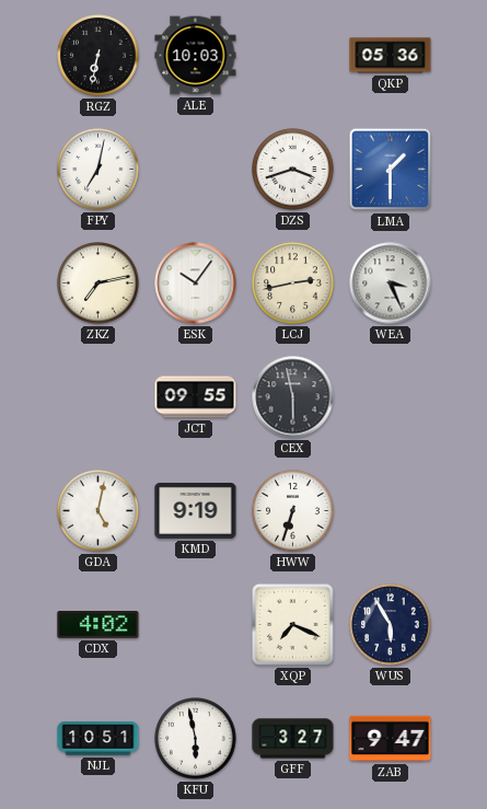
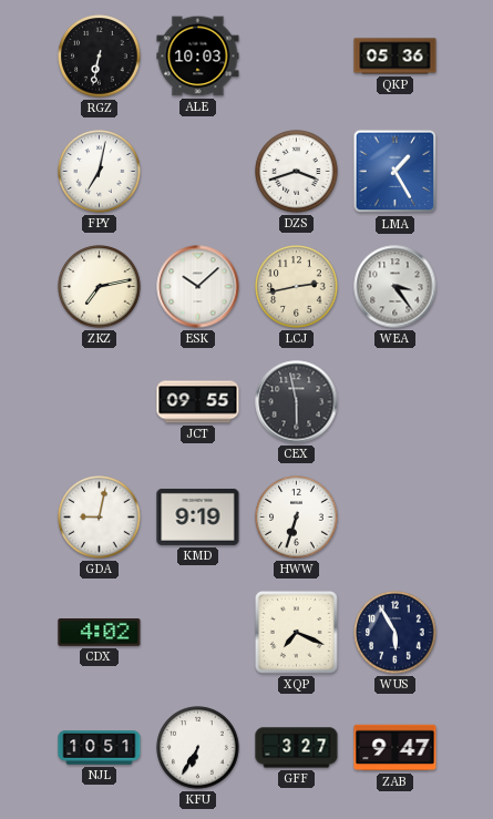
LMA: 1:30 -> 1:25
ESK: 10:06 -> 10:08
WEA: 3:26 -> 3:24
GDA: 5:02 -> 9:02
KFU: 5:58 -> 6:35
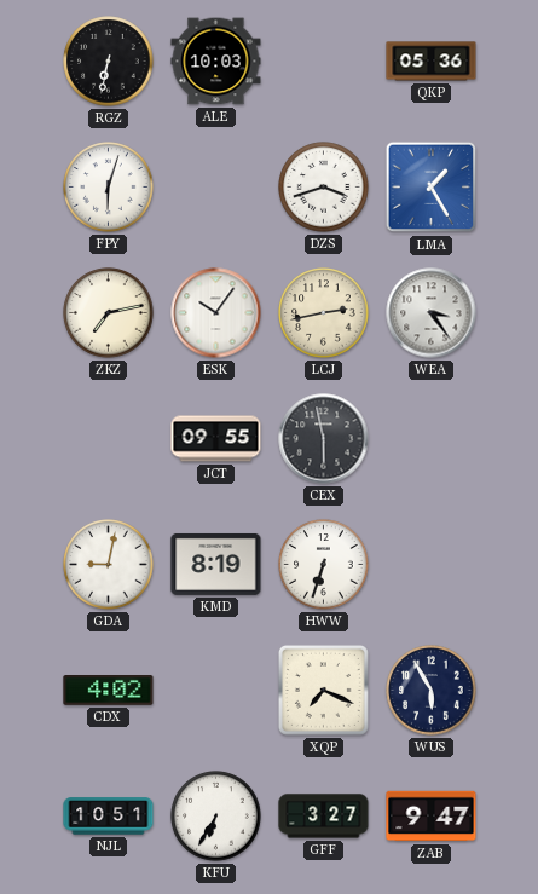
FPY: 7:02 -> 6:03
ESK: 10:08 -> 10:06
KMD: 9:19 -> 8:19
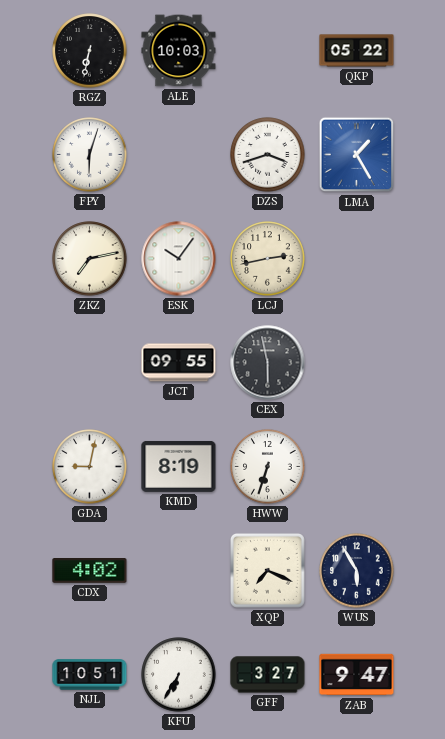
QKP: 05:36 -> 05:22
WEA: 3:24 -> none
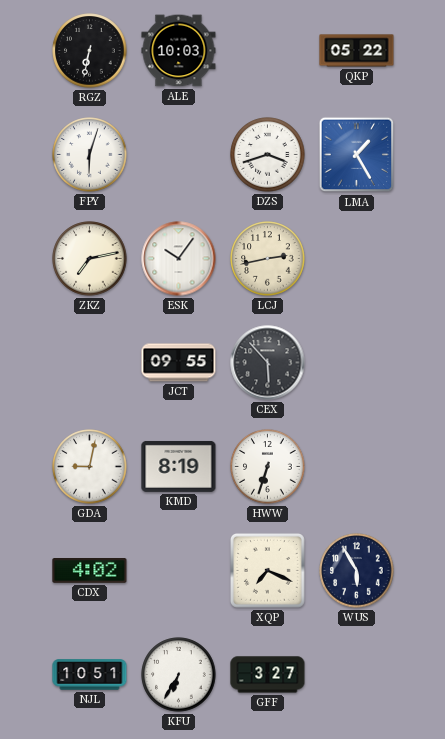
CEX: 5:58 -> 5:53
ZAB: 9:47 -> none
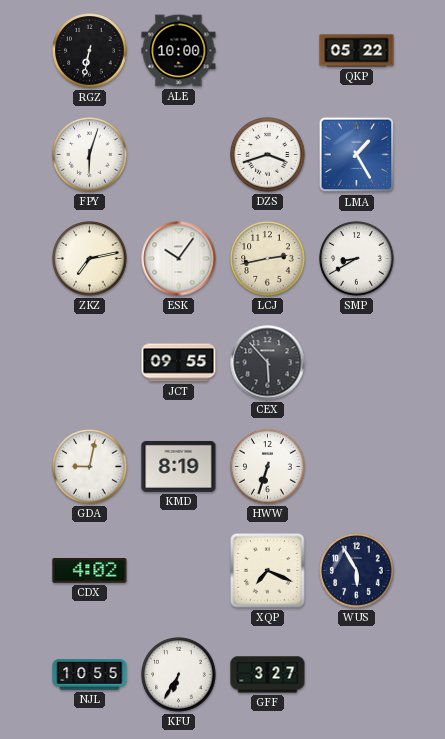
ALE: 10:03 -> 10:00
SMP: none -> 8:40
NJL: 10:51 -> 10:55
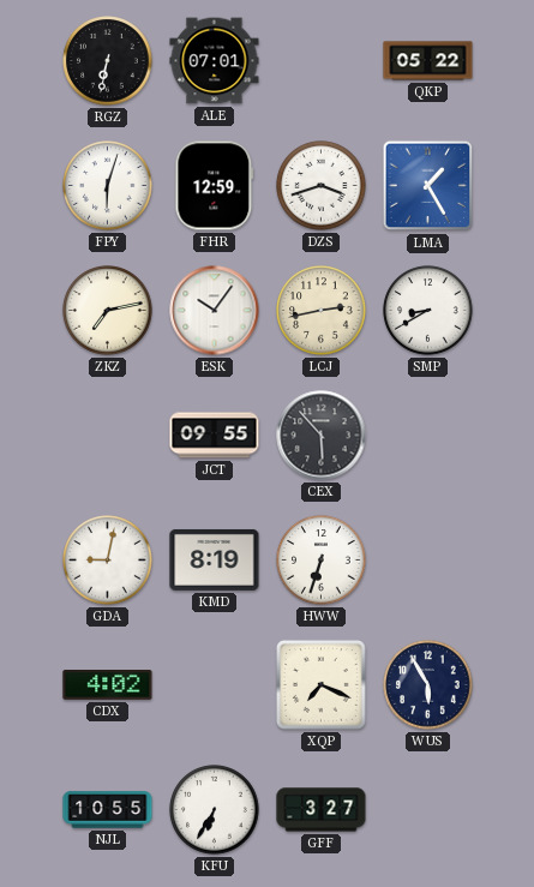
ALE: 10:00 -> 07:01
FHR: none -> 12:59
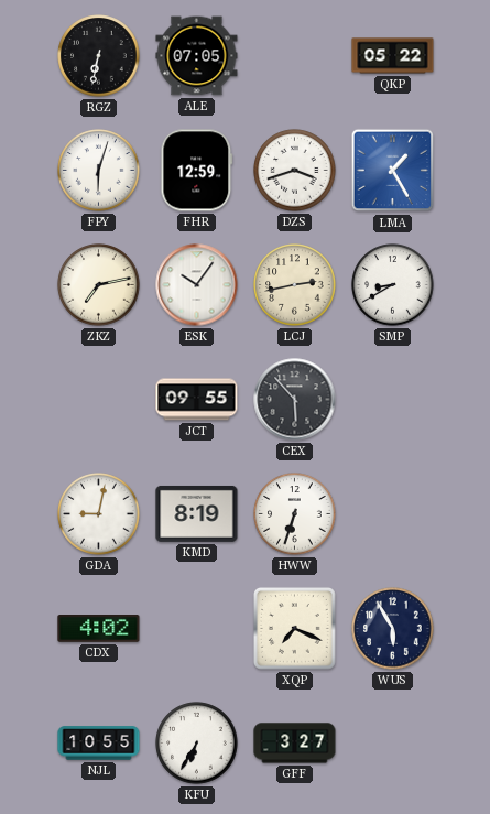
ALE: 07:01 -> 07:05
